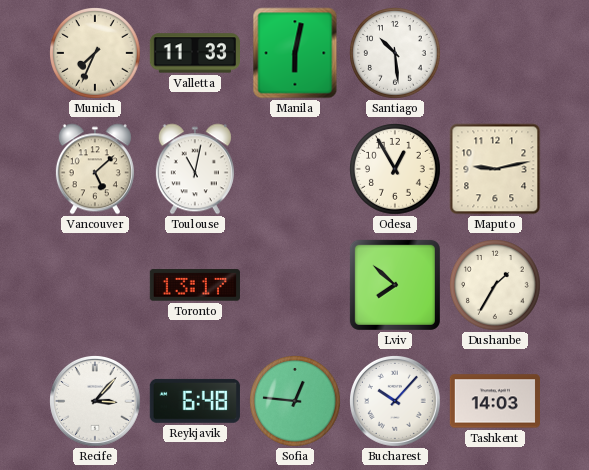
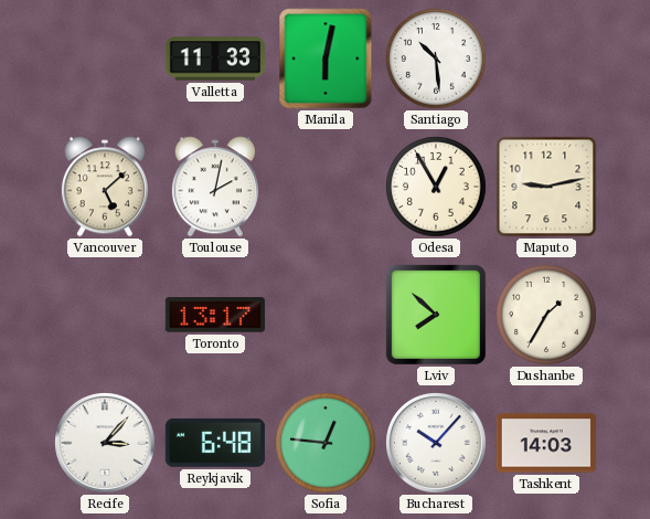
Munich: 7:34 -> none
Toulouse: 11:02 -> 2:02
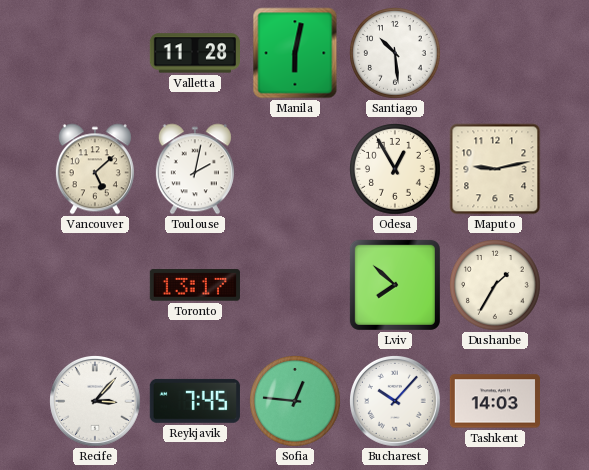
Valletta: 11:33 -> 11:28
Reykjavik: 6:48 -> 7:45
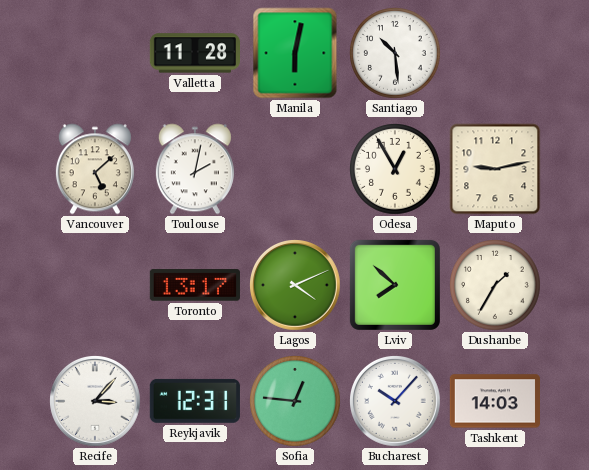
Lagos: none -> 4:11
Reykjavik: 7:45 -> 12:31
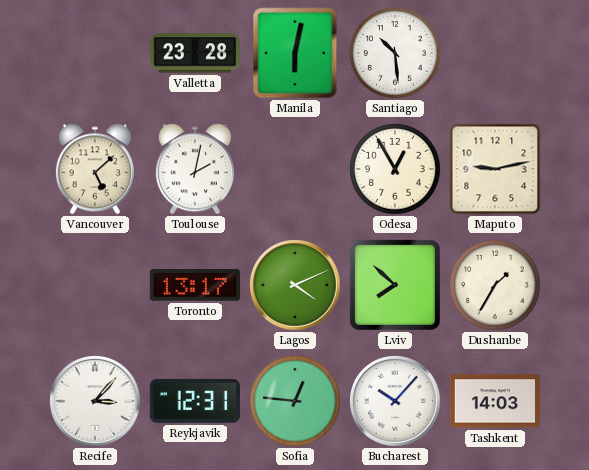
Valletta: 11:28 -> 23:28
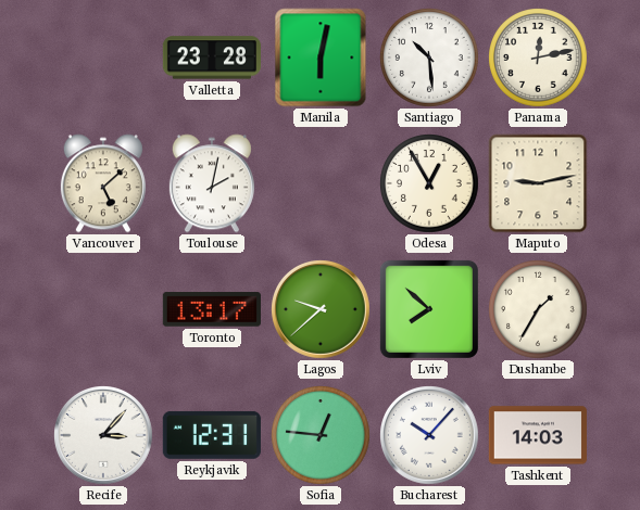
Panama: none -> 12:13
Lagos: 4:11 -> 9:38
